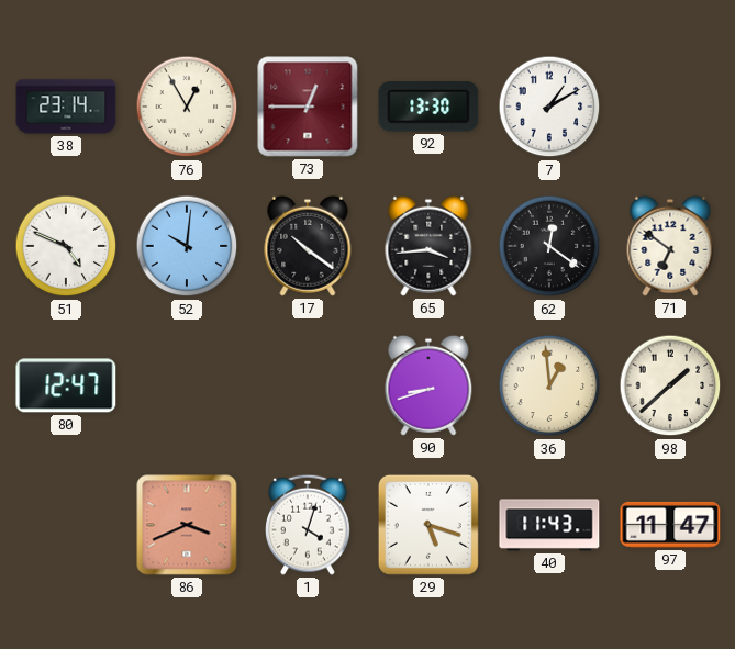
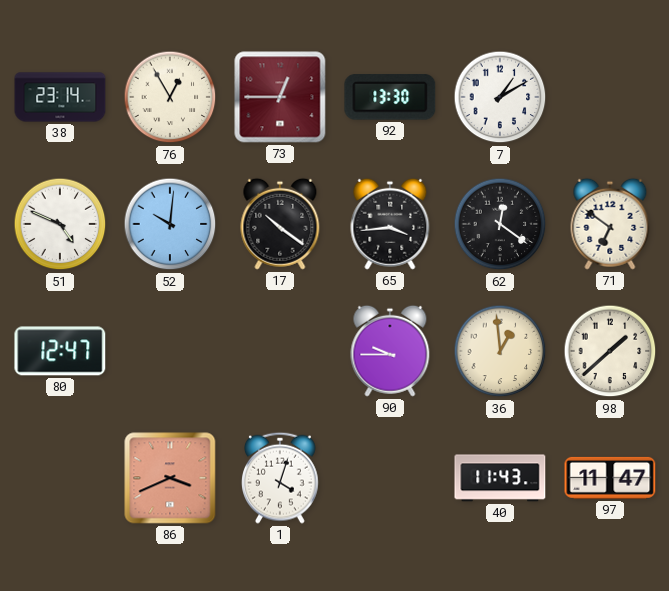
90: 8:42 -> 9:45
29: 5:18 -> none
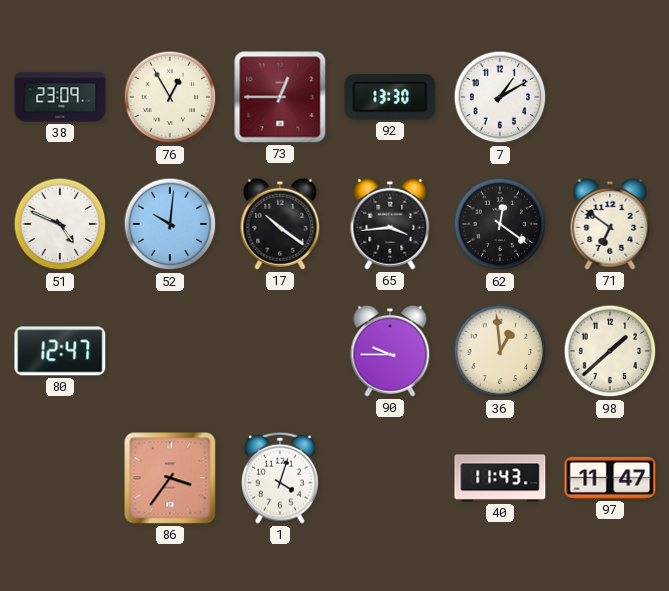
38: 23:14 -> 23:09
86: 3:41 -> 3:36
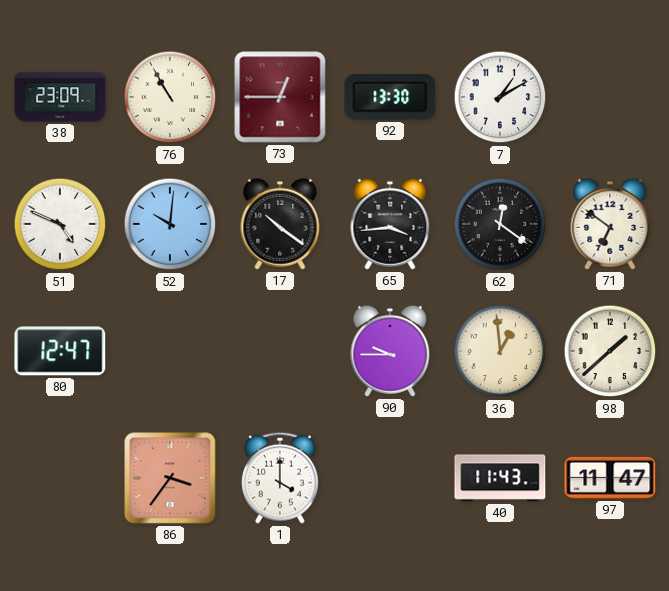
76: 12:55 -> 10:55
1: 4:03 -> 4:00
